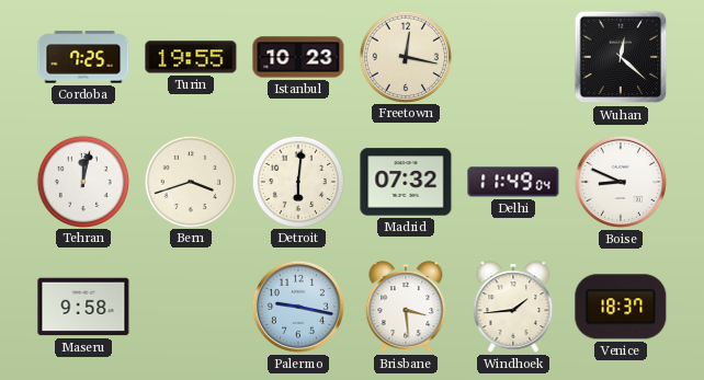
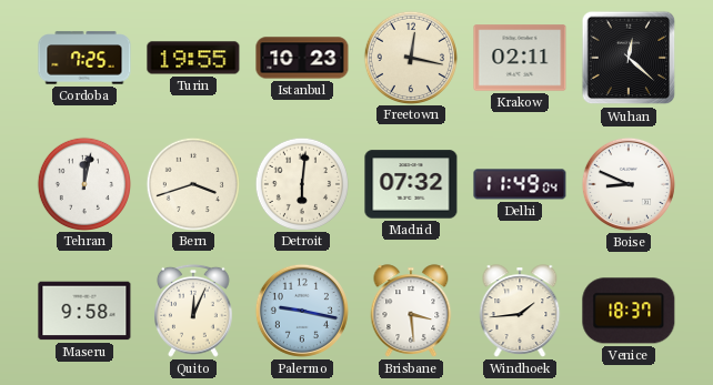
Krakow: none -> 02:11
Quito: none -> 12:04
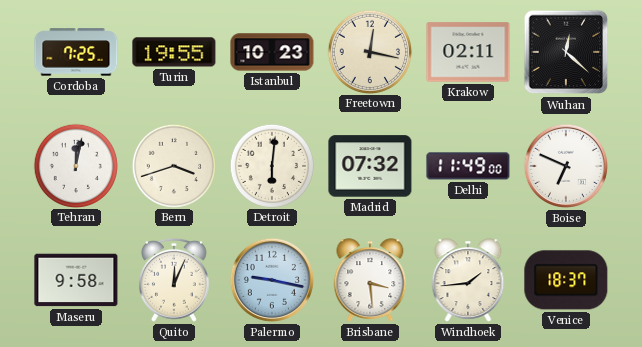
Delhi: 11:49:04 -> 11:49:00
Boise: 8:49 -> 6:49
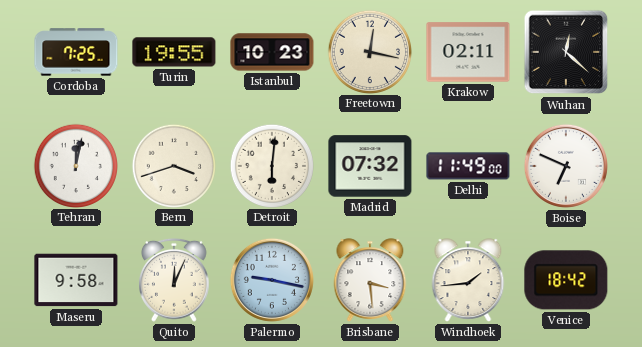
Venice: 18:37 -> 18:42
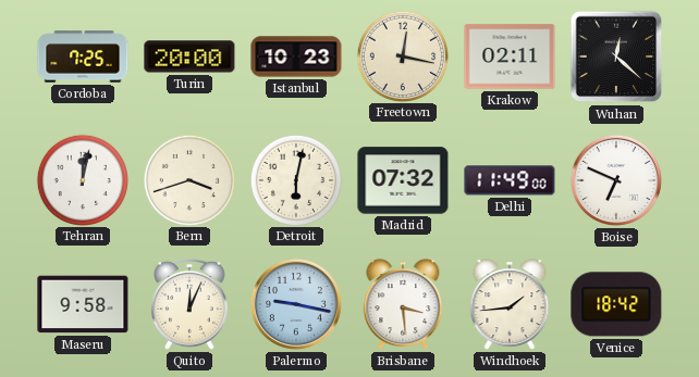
Turin: 19:55 -> 20:00
Detroit: 6:01 -> 6:02
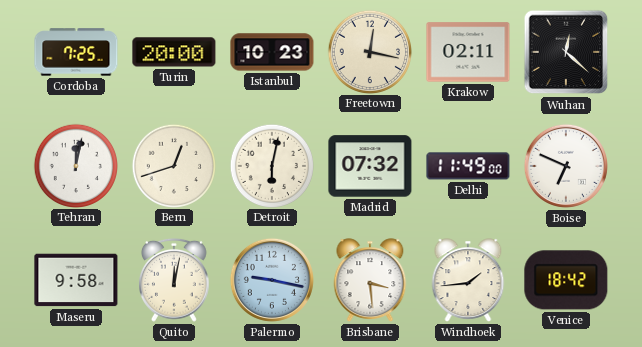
Bern: 3:42 -> 12:42
Quito: 12:04 -> 12:02
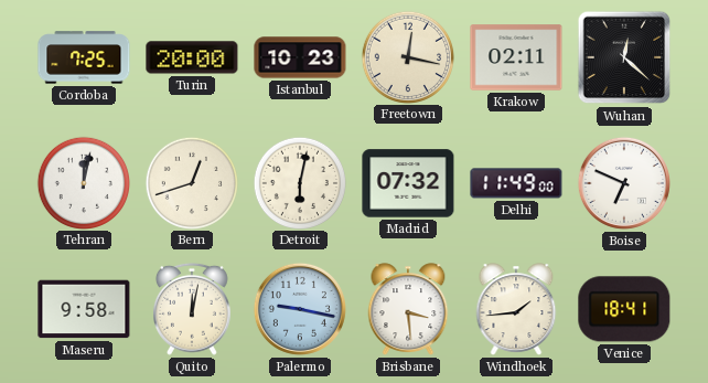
Venice: 18:42 -> 18:41
